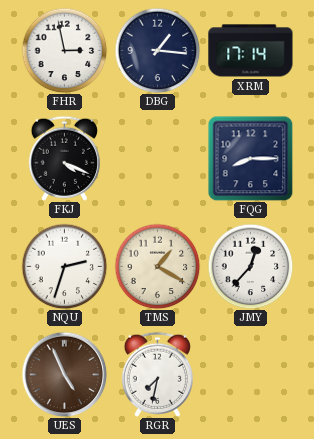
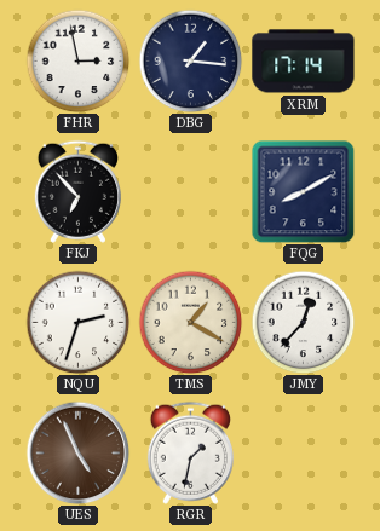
FKJ: 4:19 -> 6:53
FQG: 8:15 -> 8:10
RGR: 7:32 -> 1:32
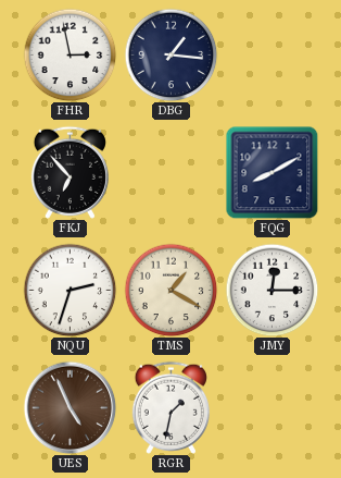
XRM: 17:14 -> none
JMY: 12:37 -> 12:15
